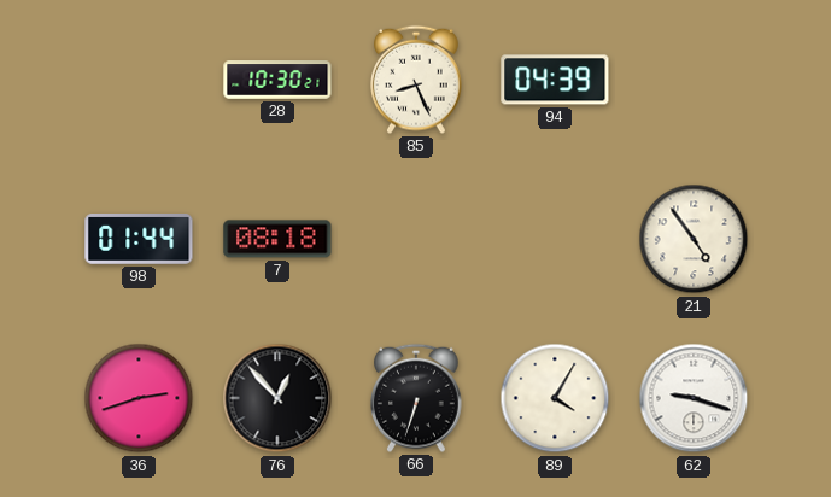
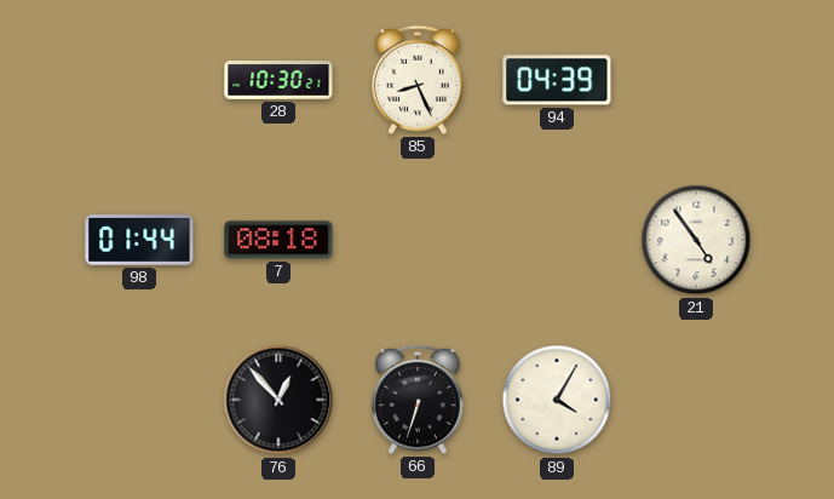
36: 2:42 -> none
62: 9:18 -> none
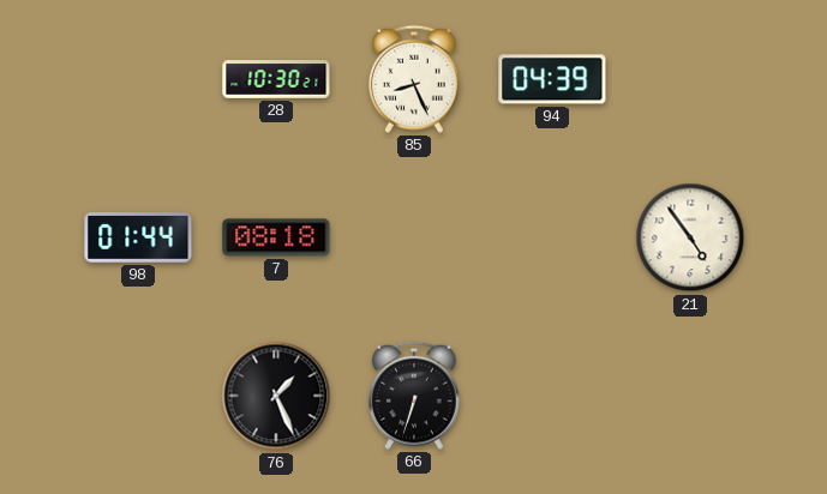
76: 12:53 -> 1:26
89: 4:05 -> none
